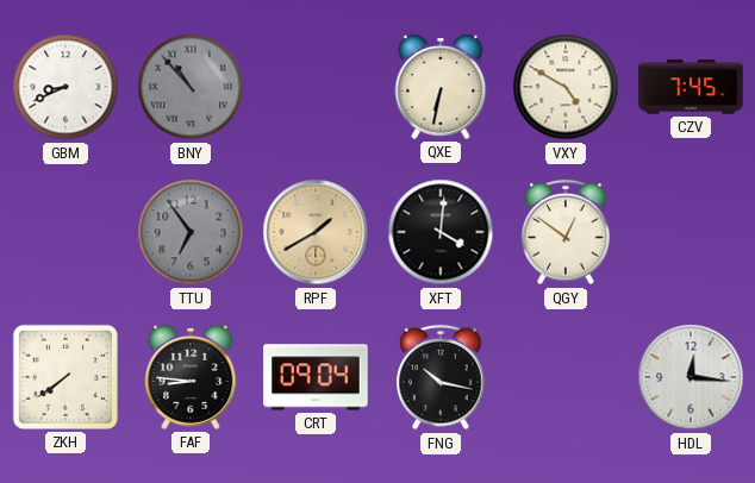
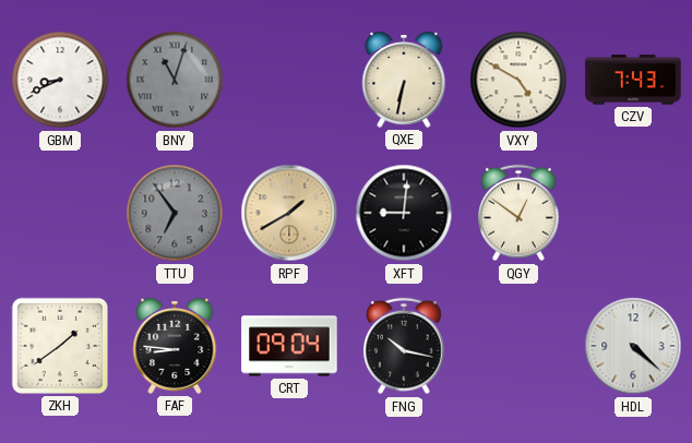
BNY: 10:53 -> 11:03
CZV: 7:45 -> 7:43
XFT: 4:01 -> 9:01
ZKH: 7:39 -> 1:39
HDL: 12:16 -> 4:22
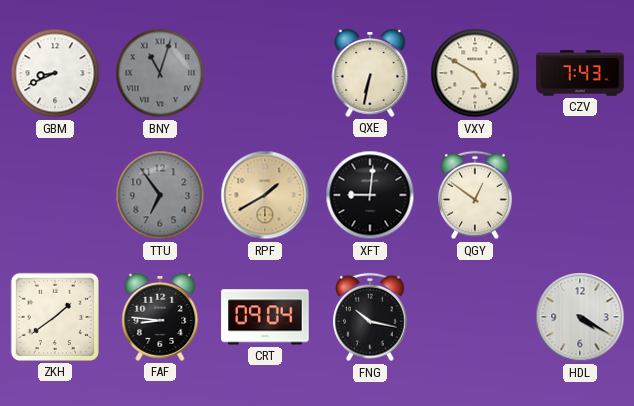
HDL: 4:22 -> 4:20
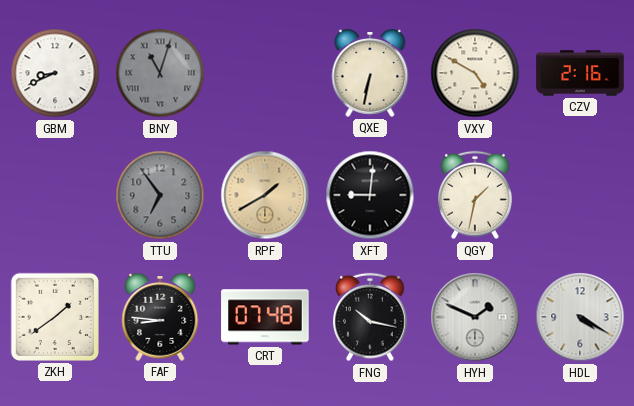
CZV: 7:43 -> 2:16
QGY: 12:51 -> 1:32
CRT: 09:04 -> 07:48
HYH: none -> 1:49
